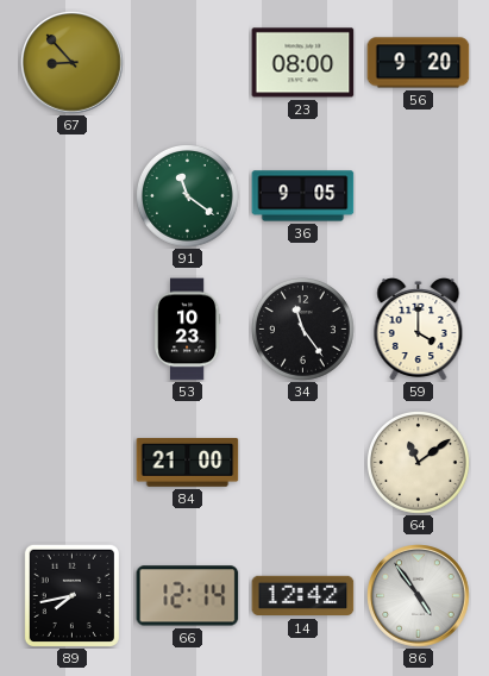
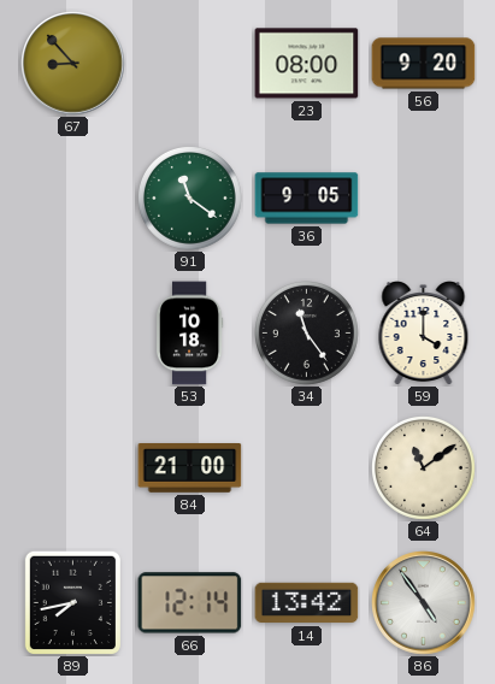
53: 10:23 -> 10:18
14: 12:42 -> 13:42
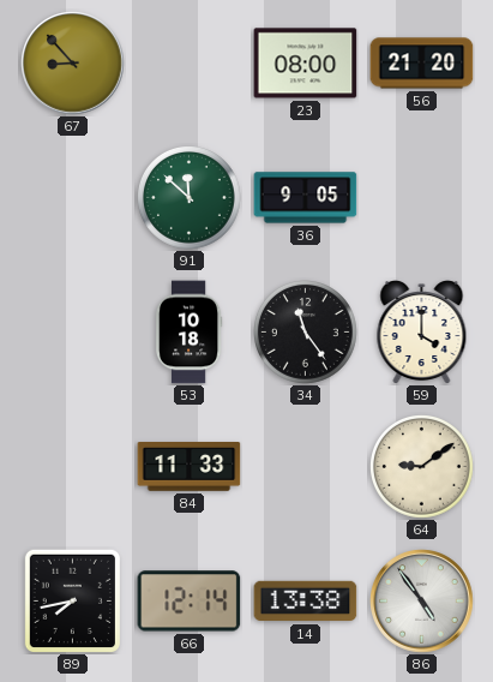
56: 9:20 -> 21:20
91: 11:21 -> 11:52
84: 21:00 -> 11:33
64: 11:09 -> 9:09
14: 13:42 -> 13:38
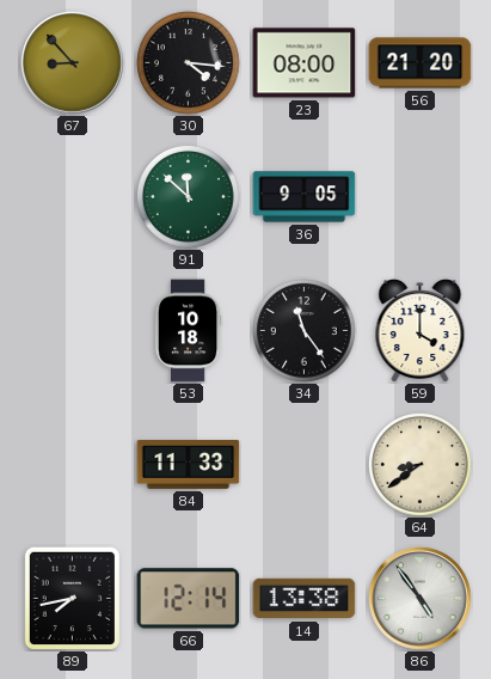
30: none -> 4:16
64: 9:09 -> 8:39
